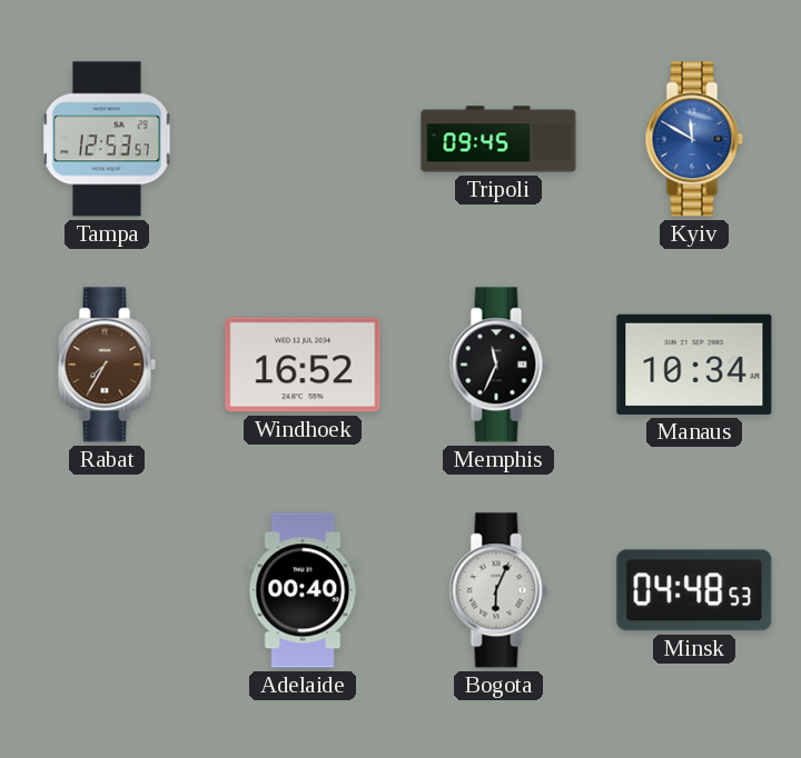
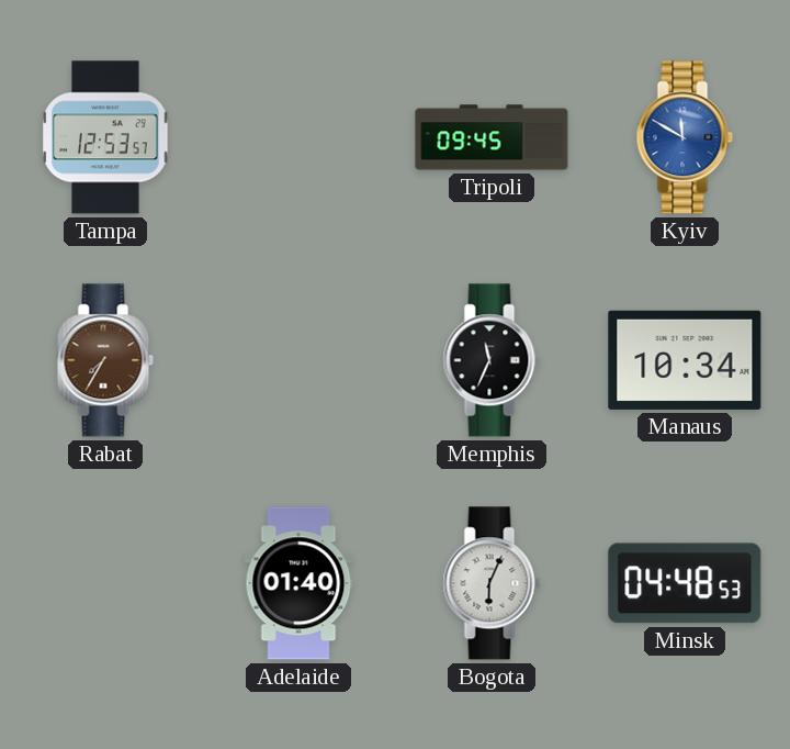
Windhoek: 16:52 -> none
Adelaide: 00:40 -> 01:40
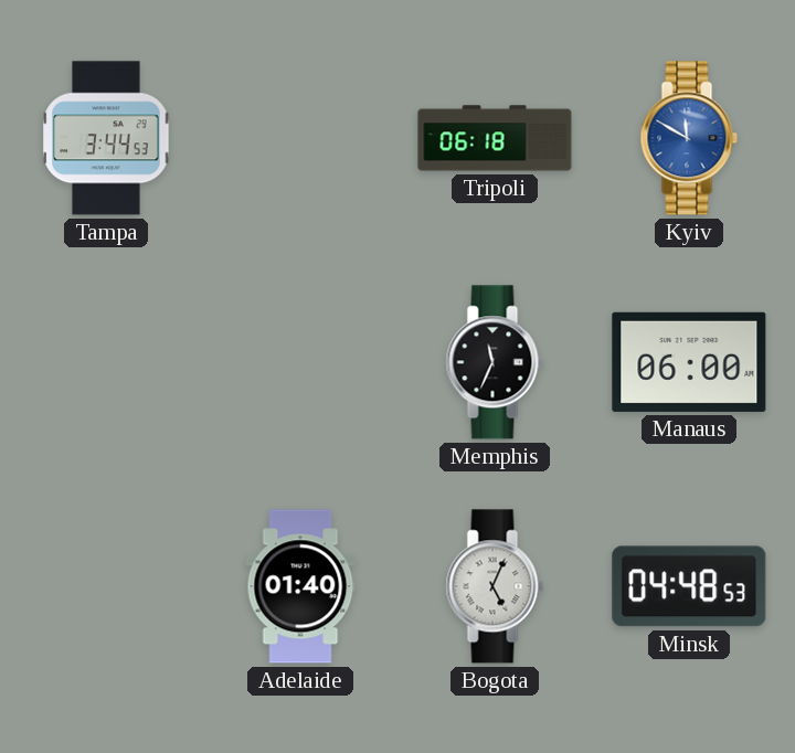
Tampa: 12:53 -> 3:44
Tripoli: 09:45 -> 06:18
Rabat: 7:35 -> none
Manaus: 10:34 -> 06:00
Bogota: 6:04 -> 5:04
